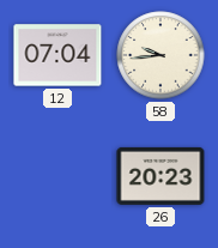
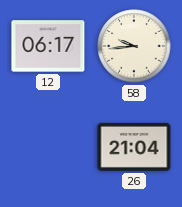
12: 07:04 -> 06:17
26: 20:23 -> 21:04
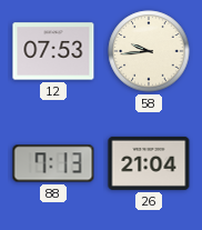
12: 06:17 -> 07:53
88: none -> 7:13
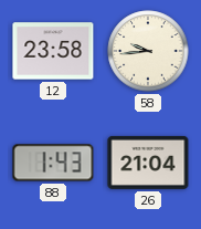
12: 07:53 -> 23:58
88: 7:13 -> 1:43
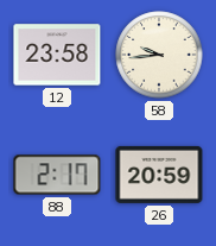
88: 1:43 -> 2:17
26: 21:04 -> 20:59
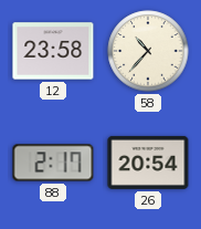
58: 9:44 -> 10:37
26: 20:59 -> 20:54
